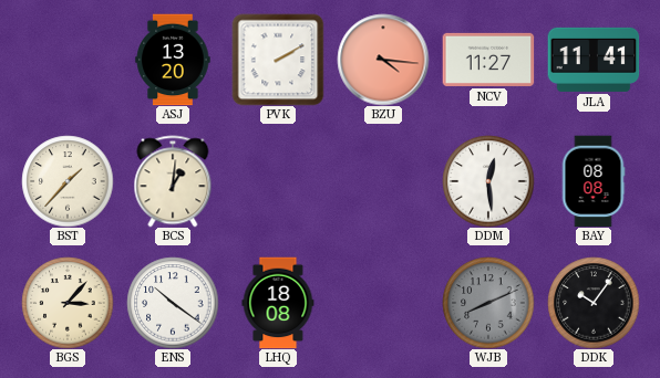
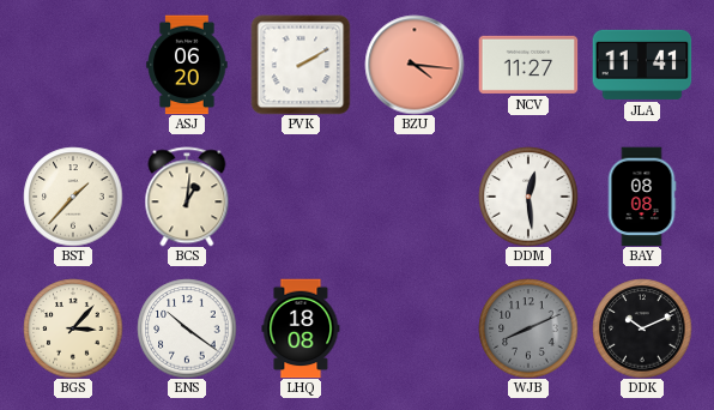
ASJ: 13:20 -> 06:20
DDK: 10:06 -> 10:11
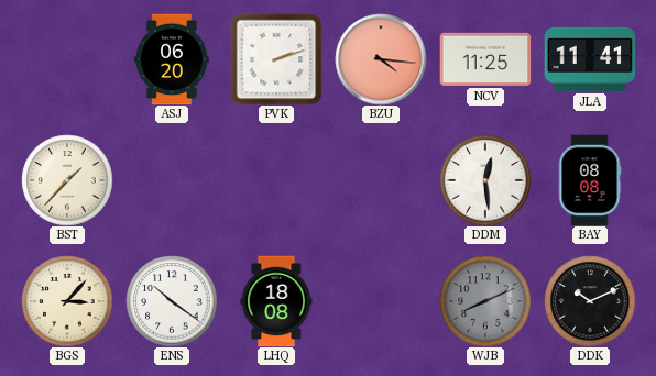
PVK: 2:10 -> 2:12
NCV: 11:27 -> 11:25
BCS: 1:01 -> none
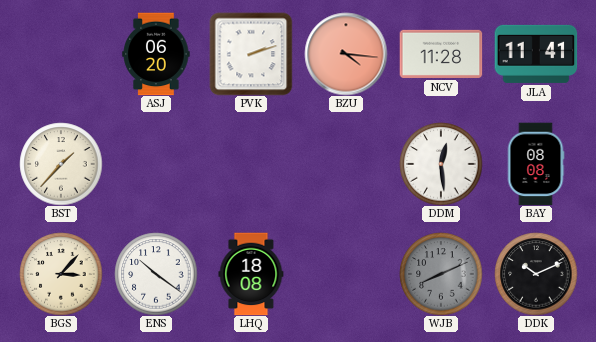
NCV: 11:25 -> 11:28
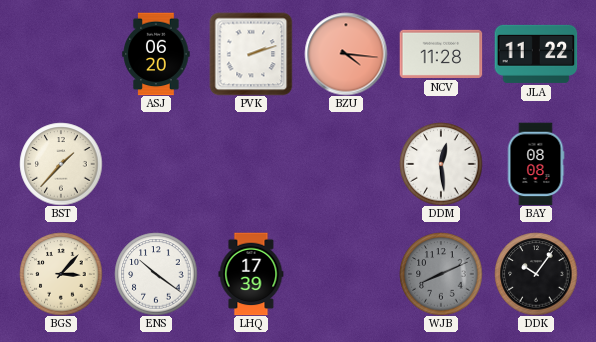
JLA: 11:41 -> 11:22
LHQ: 18:08 -> 17:39
DDK: 10:11 -> 10:06
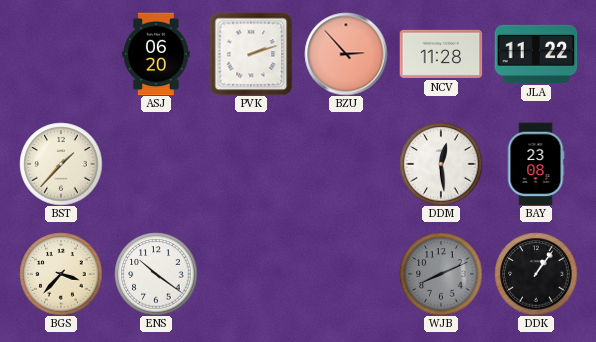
BZU: 4:16 -> 2:53
BAY: 08:08 -> 23:08
BGS: 3:07 -> 3:37
LHQ: 17:39 -> none
DDK: 10:06 -> 1:06
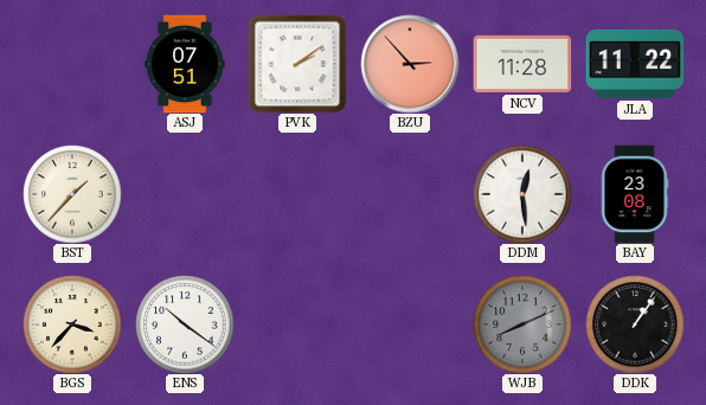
ASJ: 06:20 -> 07:51
PVK: 2:12 -> 2:09
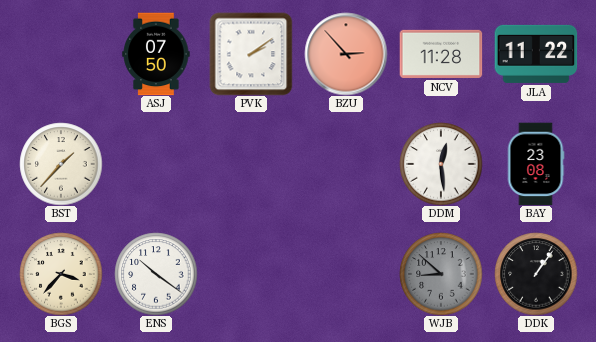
ASJ: 07:51 -> 07:50
WJB: 8:11 -> 8:52
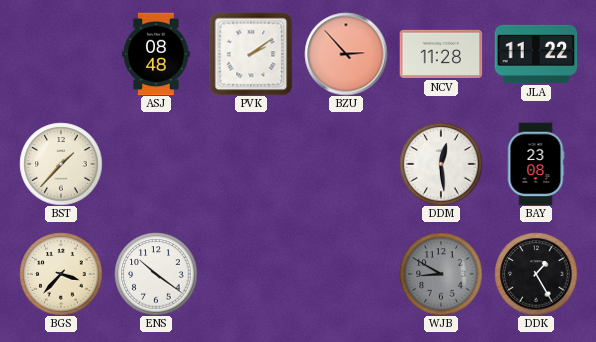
ASJ: 07:50 -> 08:48
WJB: 8:52 -> 8:50
DDK: 1:06 -> 1:25
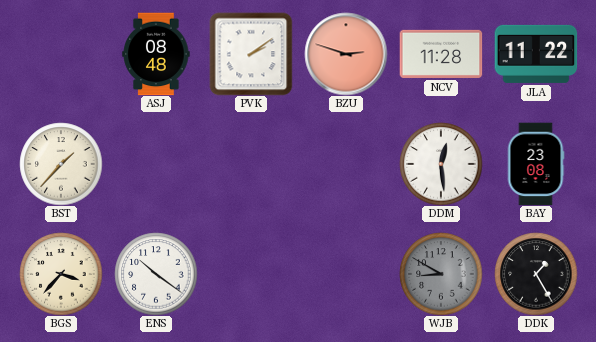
BZU: 2:53 -> 2:48
